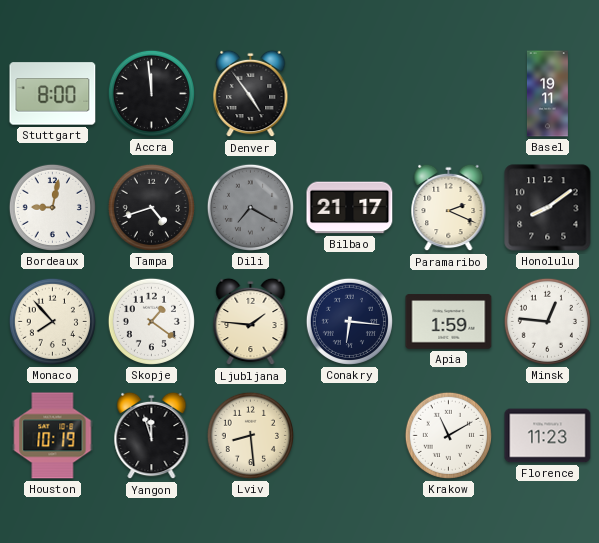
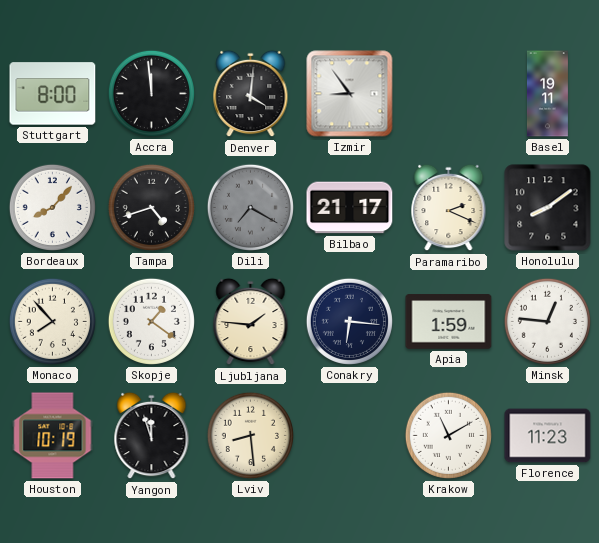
Denver: 4:54 -> 4:01
Izmir: none -> 8:54
Bordeaux: 9:02 -> 8:07
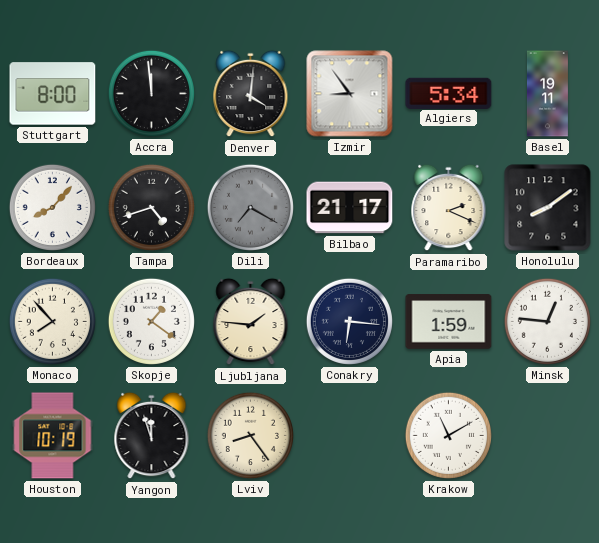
Algiers: none -> 5:34
Lviv: 8:29 -> 8:24
Florence: 11:23 -> none
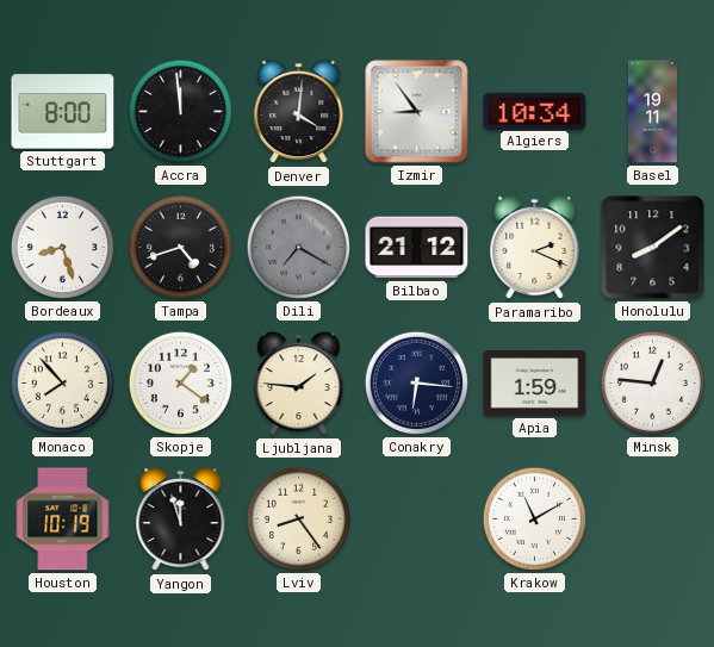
Algiers: 5:34 -> 10:34
Bordeaux: 8:07 -> 8:27
Bilbao: 21:17 -> 21:12
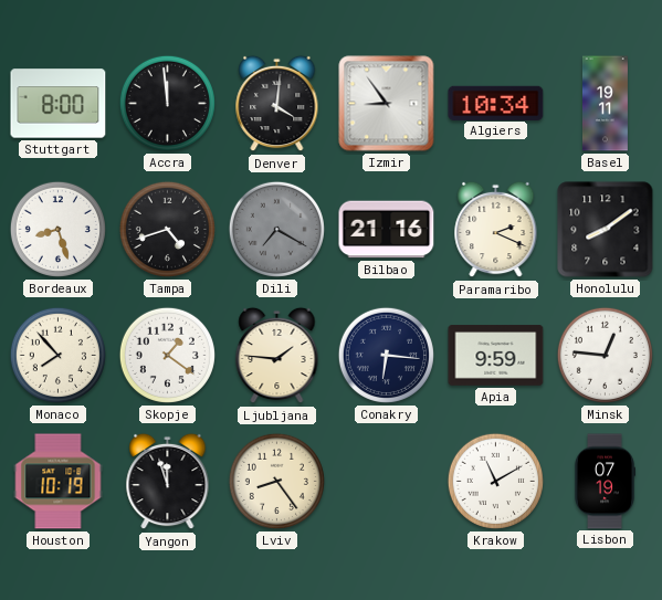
Bilbao: 21:12 -> 21:16
Apia: 1:59 -> 9:59
Lisbon: none -> 07:19
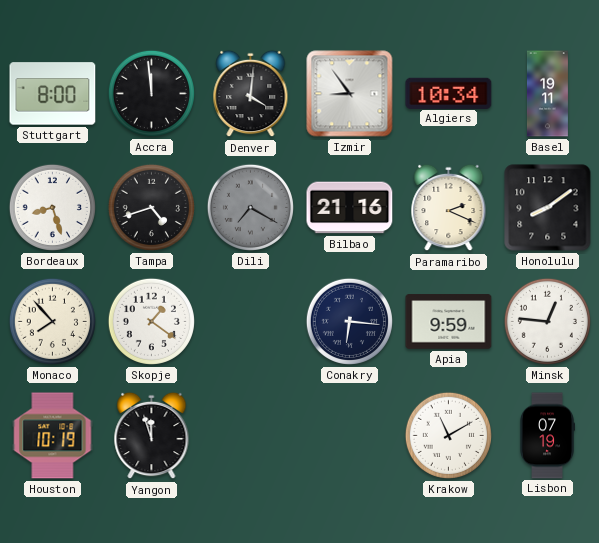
Ljubljana: 1:46 -> none
Lviv: 8:24 -> none
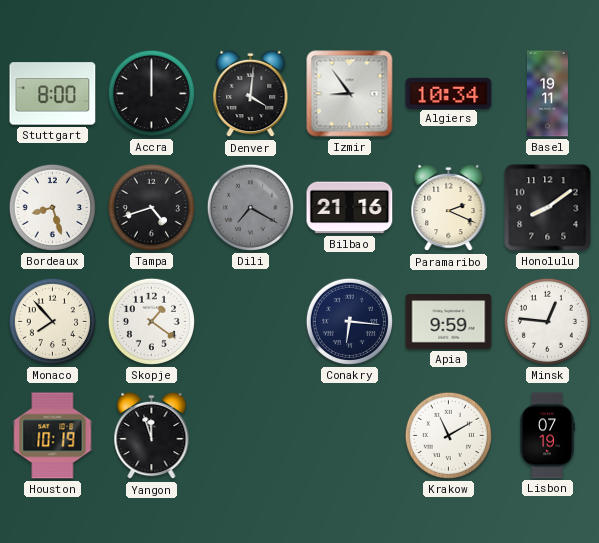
Accra: 11:59 -> 12:00
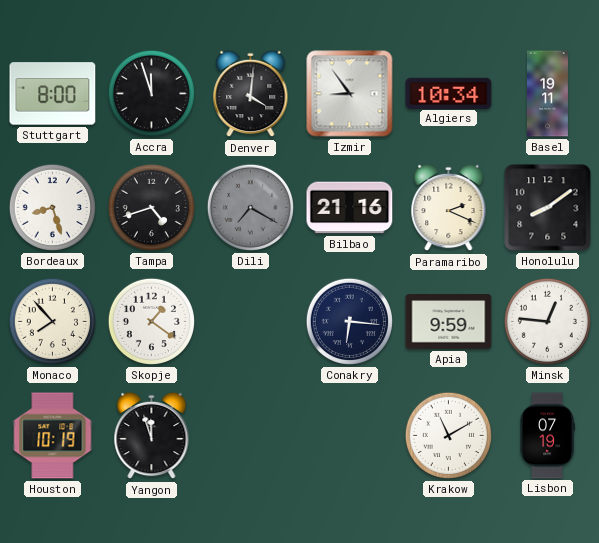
Accra: 12:00 -> 11:57
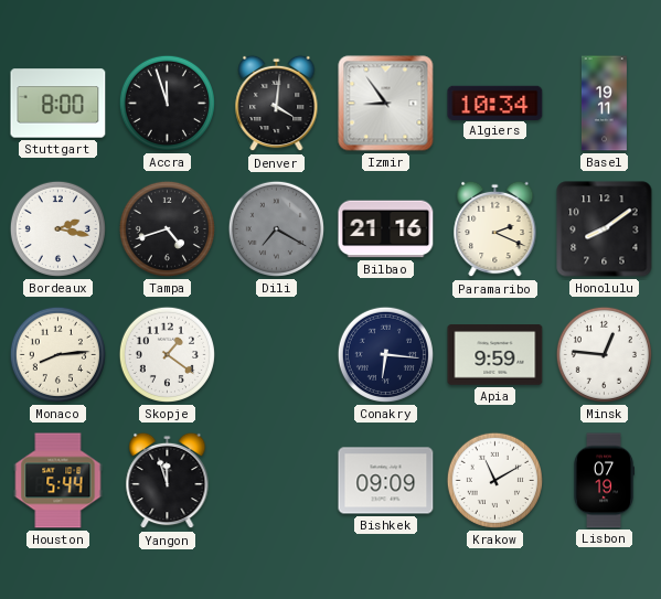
Bordeaux: 8:27 -> 2:17
Monaco: 7:53 -> 8:14
Houston: 10:19 -> 5:44
Bishkek: none -> 09:09
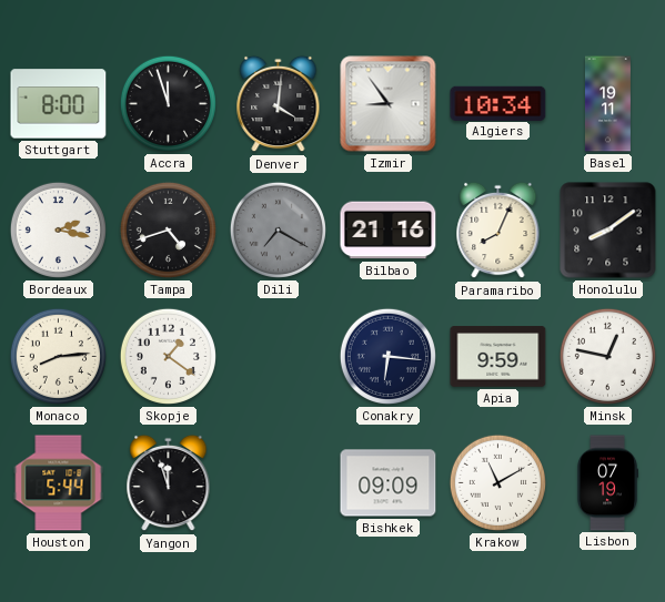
Paramaribo: 2:19 -> 8:04
Minsk: 12:46 -> 12:47
